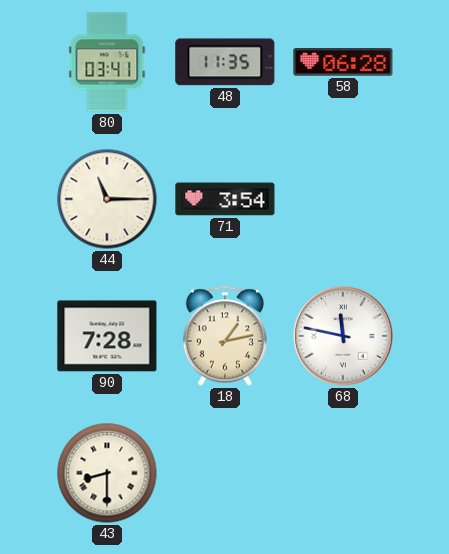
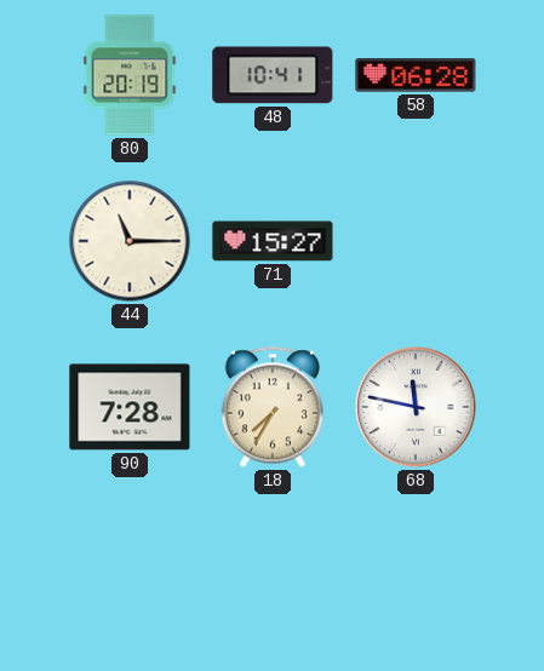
80: 03:41 -> 20:19
48: 11:35 -> 10:41
71: 3:54 -> 15:27
18: 1:13 -> 7:35
43: 8:30 -> none
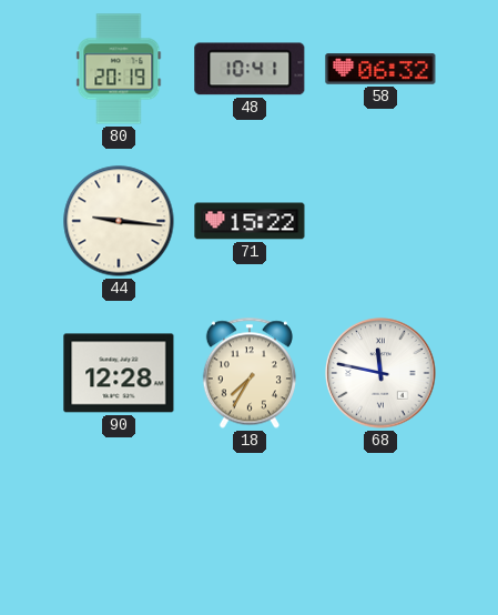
58: 06:28 -> 06:32
44: 11:15 -> 9:16
71: 15:27 -> 15:22
90: 7:28 -> 12:28
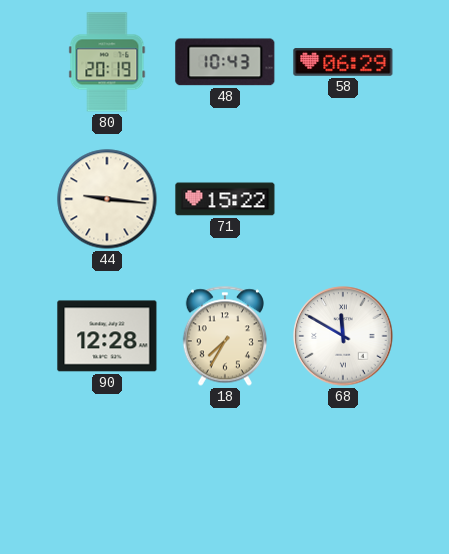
48: 10:41 -> 10:43
58: 06:32 -> 06:29
68: 11:47 -> 11:50
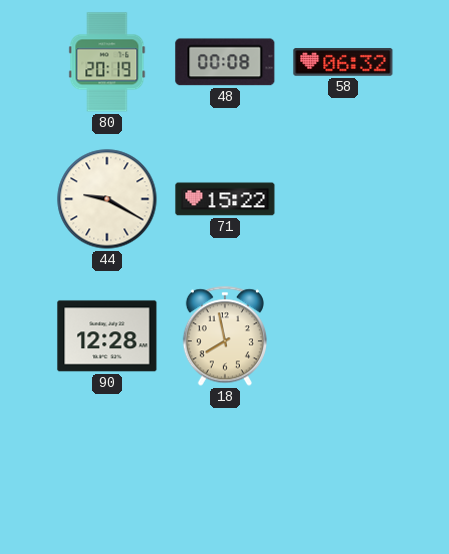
48: 10:43 -> 00:08
58: 06:29 -> 06:32
44: 9:16 -> 9:20
18: 7:35 -> 7:58
68: 11:50 -> none
